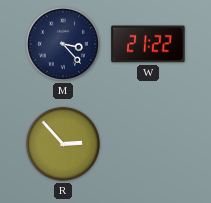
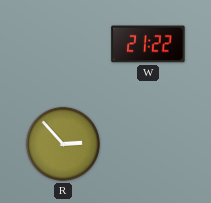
M: 3:23 -> none
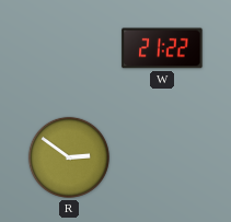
R: 2:53 -> 2:51
